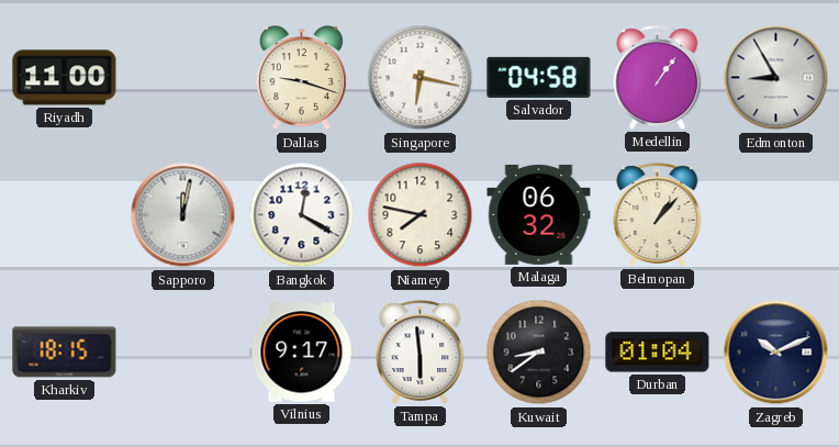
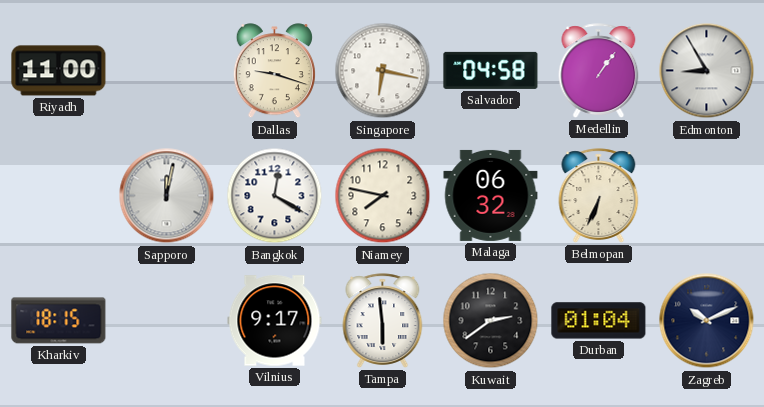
Belmopan: 1:07 -> 6:34
Kuwait: 8:39 -> 2:39
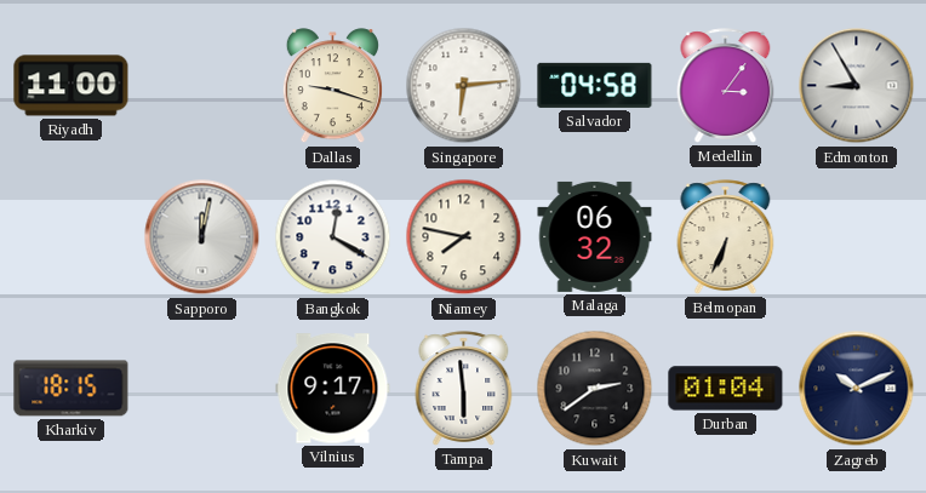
Singapore: 6:17 -> 6:14
Medellin: 1:06 -> 3:06
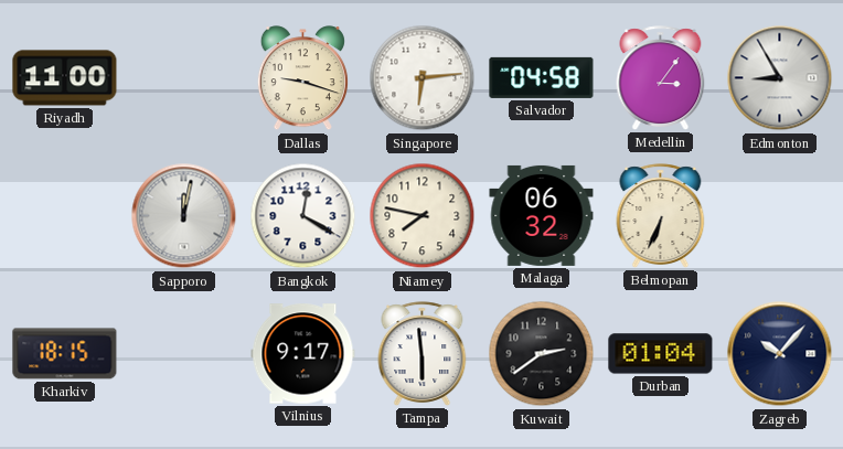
Zagreb: 10:11 -> 10:07
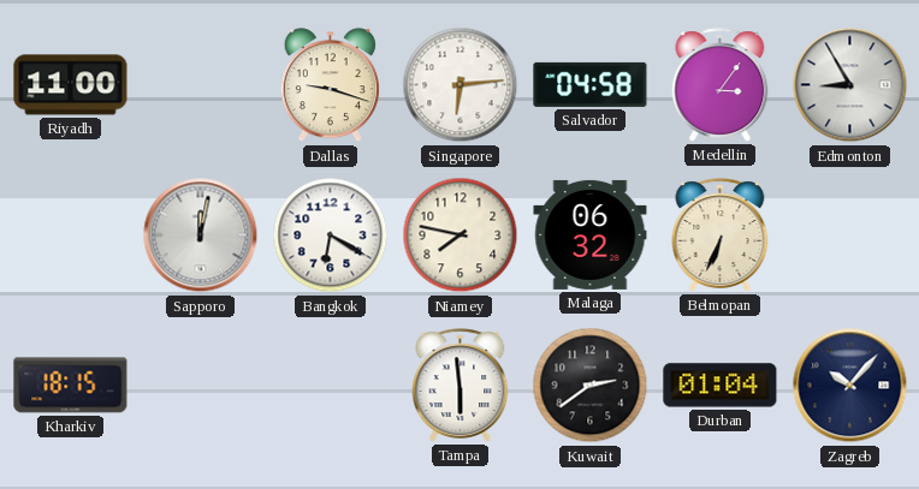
Bangkok: 12:20 -> 6:20
Vilnius: 9:17 -> none
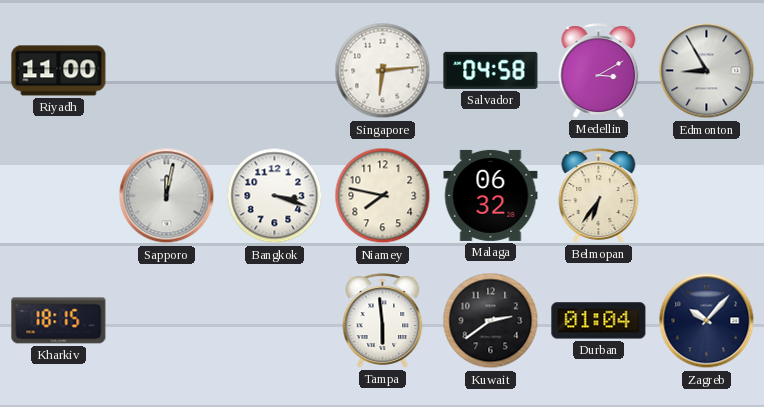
Dallas: 9:18 -> none
Medellin: 3:06 -> 3:10
Bangkok: 6:20 -> 3:18
Belmopan: 6:34 -> 6:36
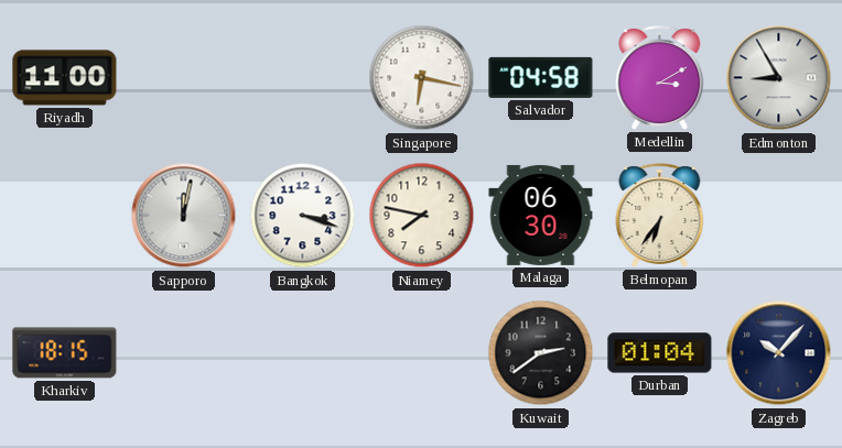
Singapore: 6:14 -> 6:17
Malaga: 06:32 -> 06:30
Tampa: 5:59 -> none
